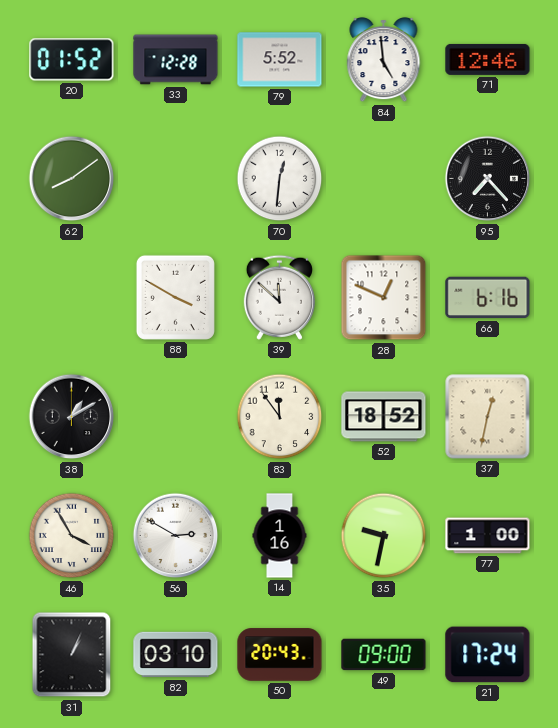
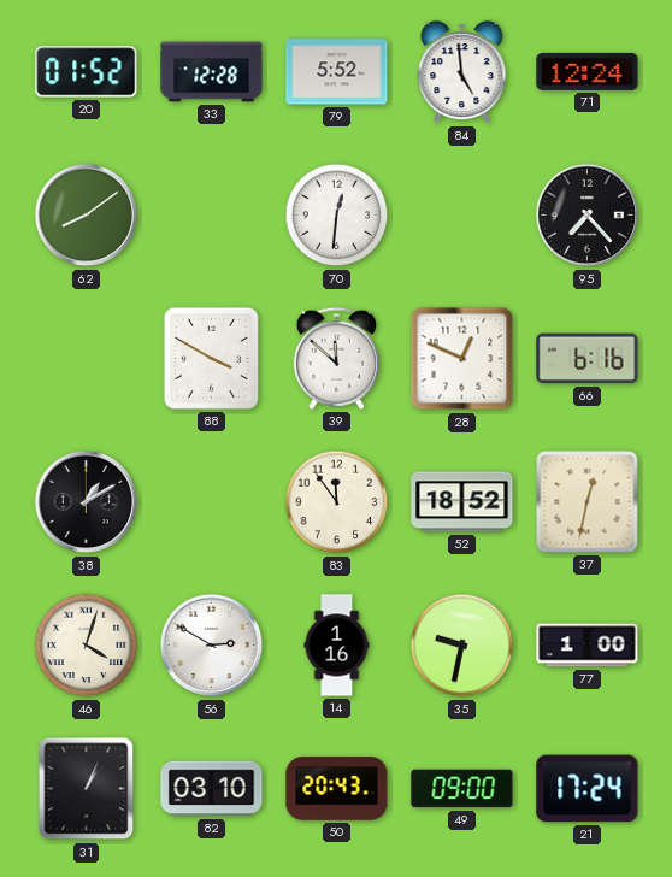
71: 12:46 -> 12:24
46: 3:55 -> 4:03
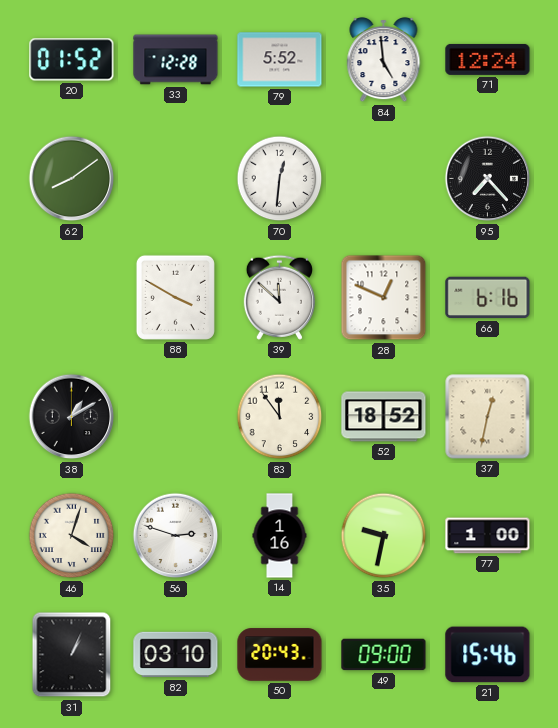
56: 2:50 -> 2:48
21: 17:24 -> 15:46
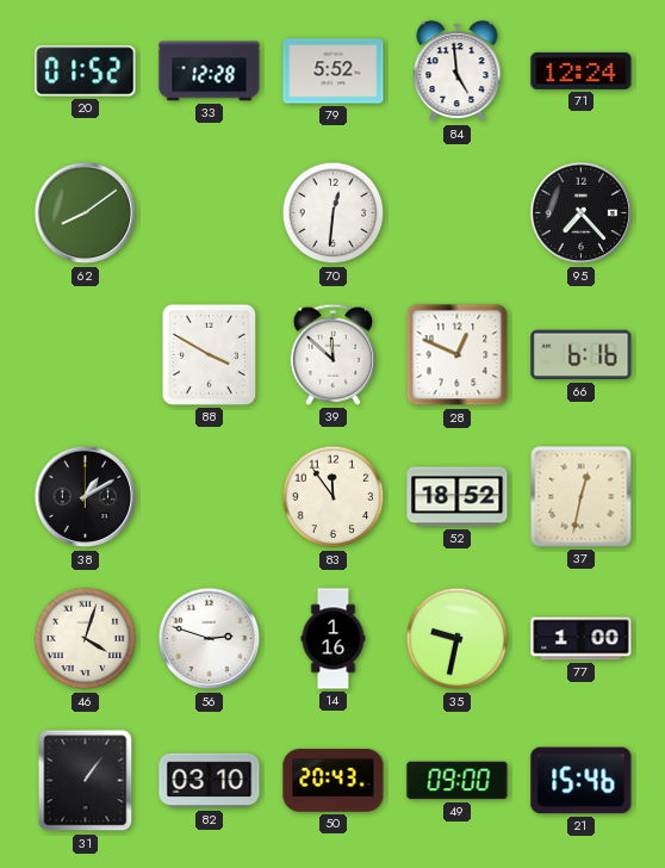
31: 1:04 -> 1:06
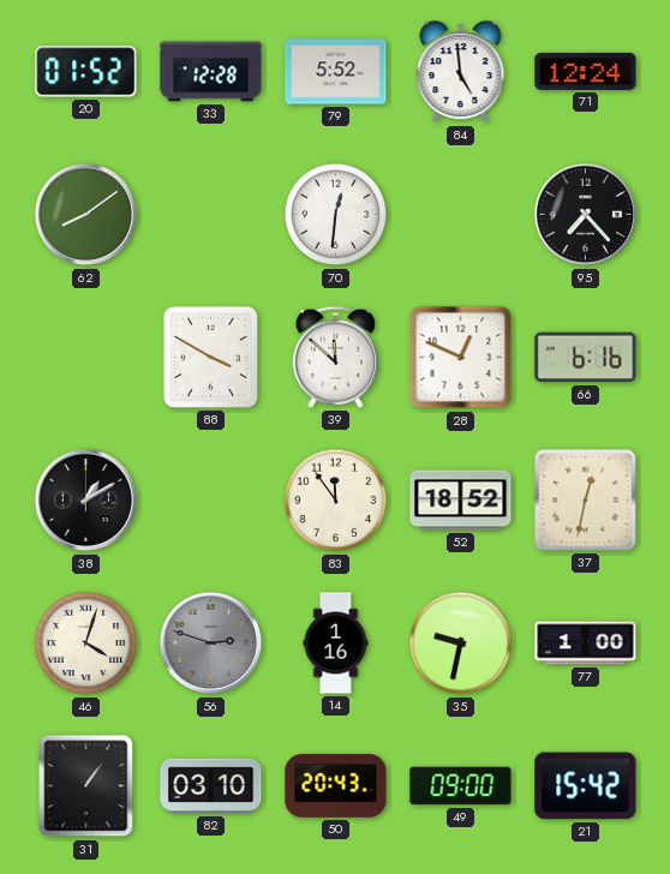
56 dial: white -> grey
21: 15:46 -> 15:42
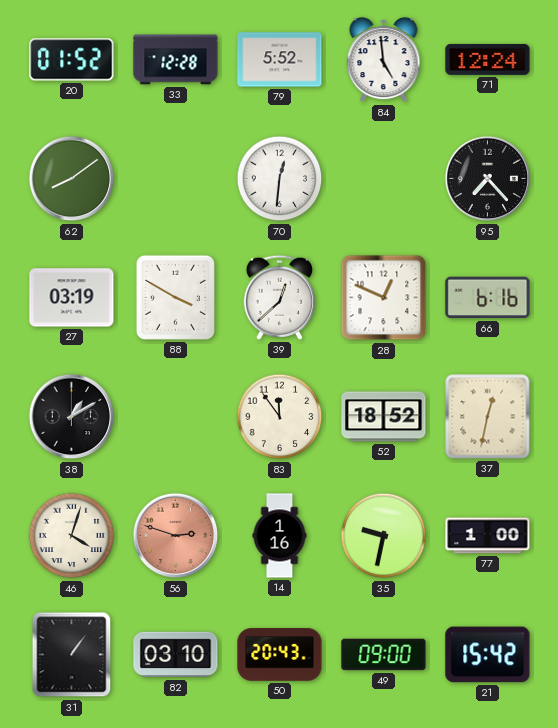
27: none -> 03:19
39: 11:52 -> 12:38
56 dial: grey -> salmon
